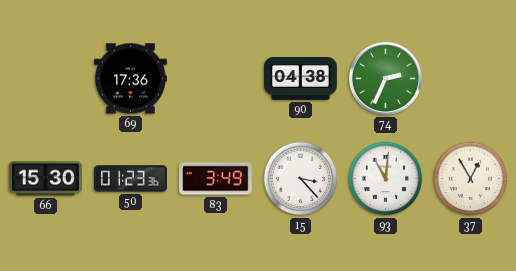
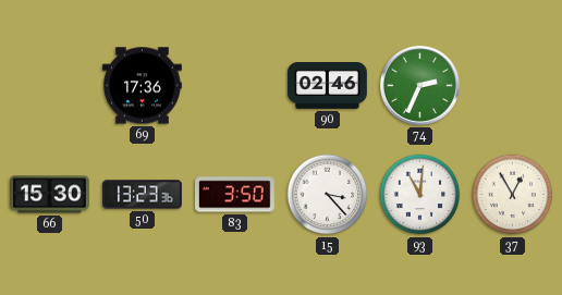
90: 04:38 -> 02:46
50: 01:23 -> 13:23
83: 3:49 -> 3:50
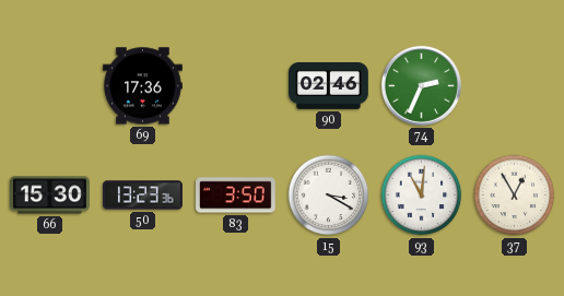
15: 3:23 -> 3:20
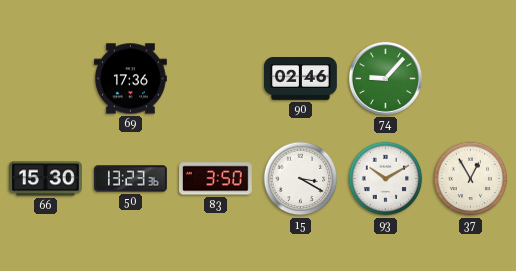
74: 2:34 -> 9:07
93: 11:01 -> 10:10
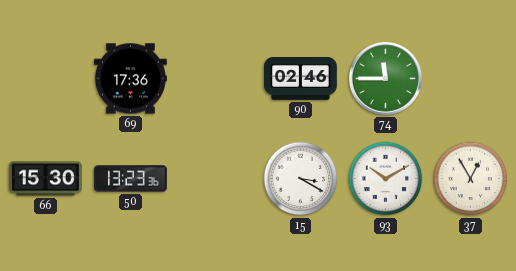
74: 9:07 -> 11:45
83: 3:50 -> none
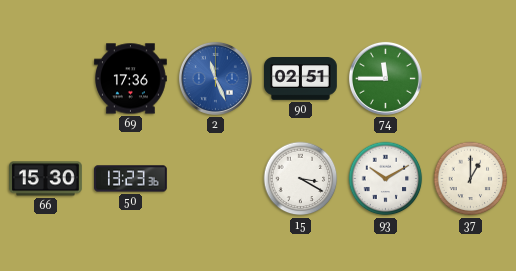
2: none -> 11:26
90: 02:46 -> 02:51
37: 12:55 -> 1:00
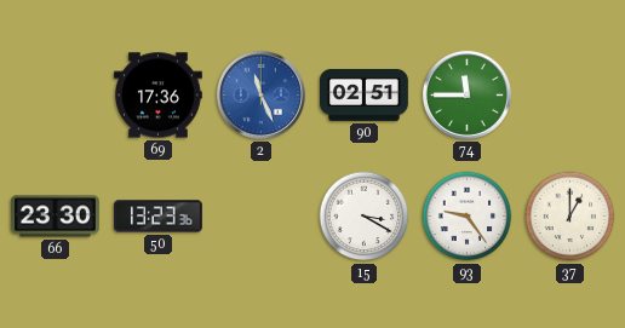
66: 15:30 -> 23:30
93: 10:10 -> 9:24
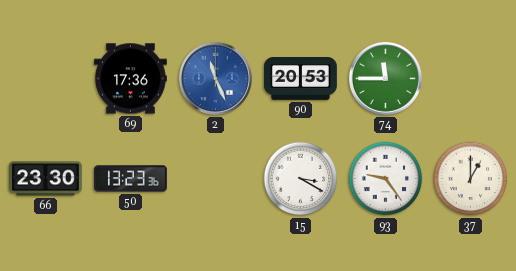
90: 02:51 -> 20:53
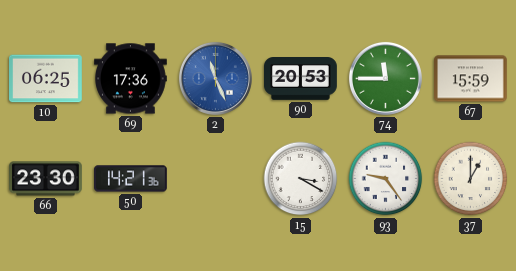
10: none -> 06:25
67: none -> 15:59
50: 13:23 -> 14:21
